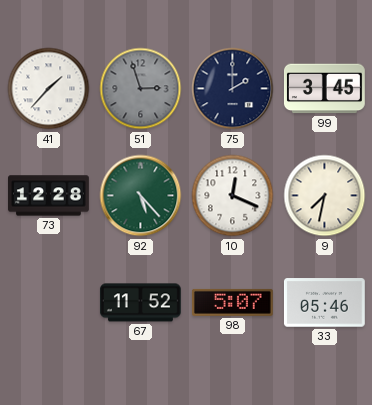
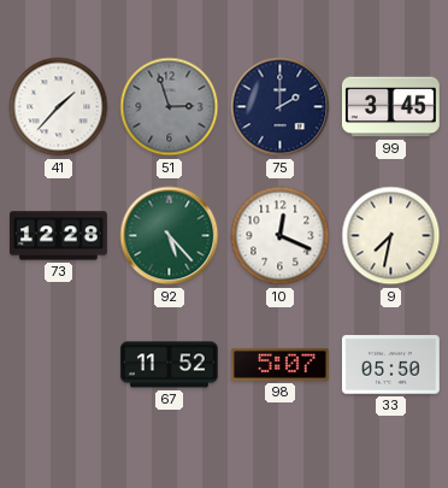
33: 05:46 -> 05:50
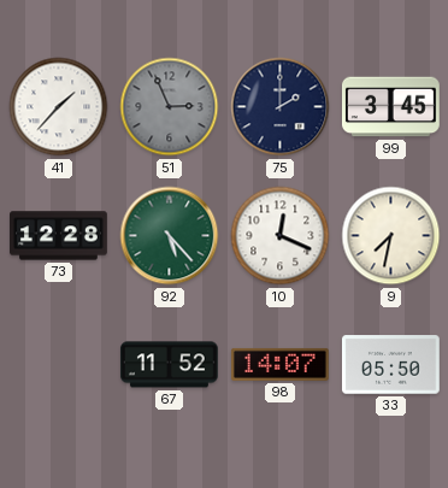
51: 2:57 -> 2:56
98: 5:07 -> 14:07
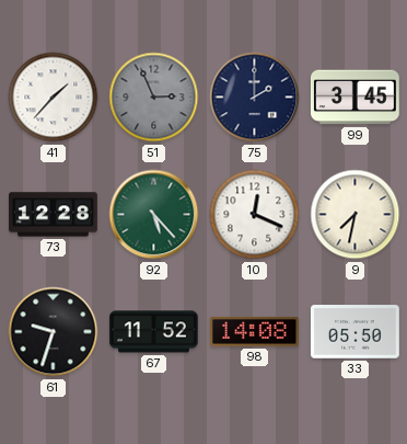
61: none -> 9:33
98: 14:07 -> 14:08
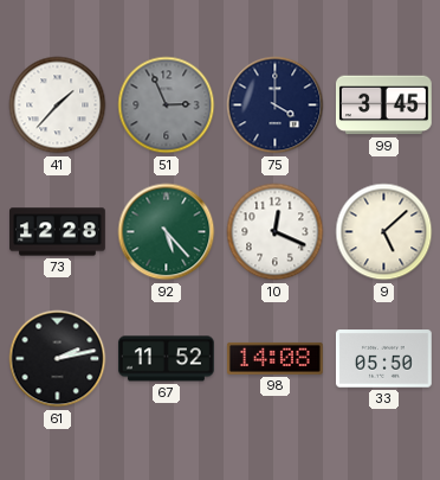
75: 2:00 -> 4:00
9: 7:32 -> 5:08
61: 9:33 -> 2:13
